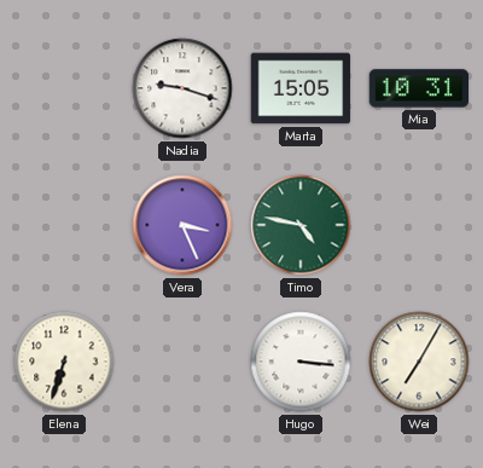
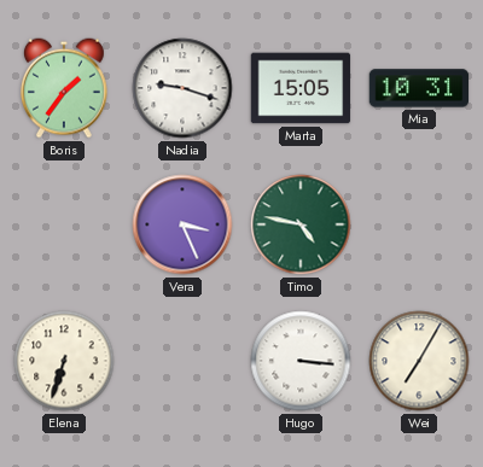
Boris: none -> 1:36
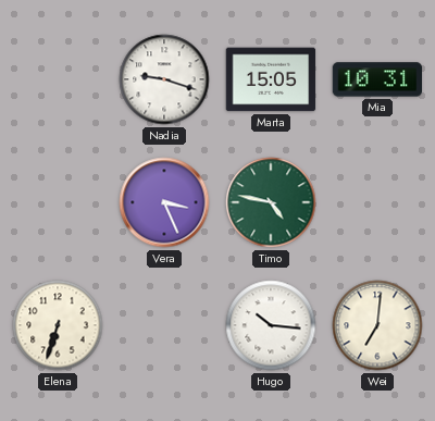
Boris: 1:36 -> none
Hugo: 3:16 -> 10:16
Wei: 7:05 -> 7:01
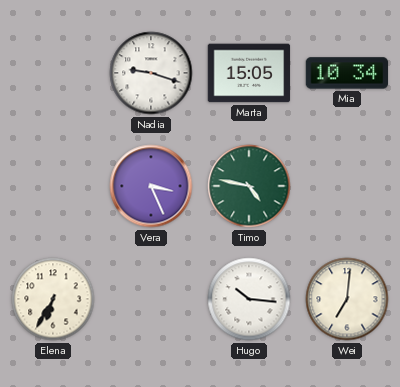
Mia: 10:31 -> 10:34
Elena: 6:33 -> 6:35
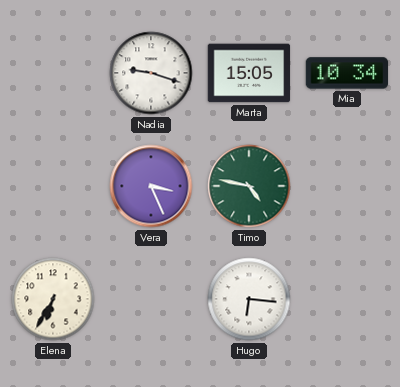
Hugo: 10:16 -> 6:16
Wei: 7:01 -> none
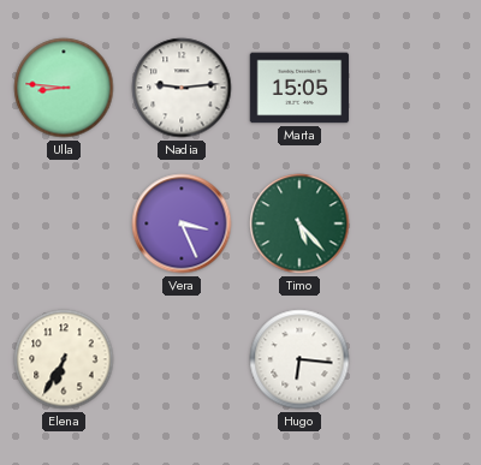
Ulla: none -> 8:46
Nadia: 9:18 -> 9:14
Mia: 10:34 -> none
Timo: 4:47 -> 5:23
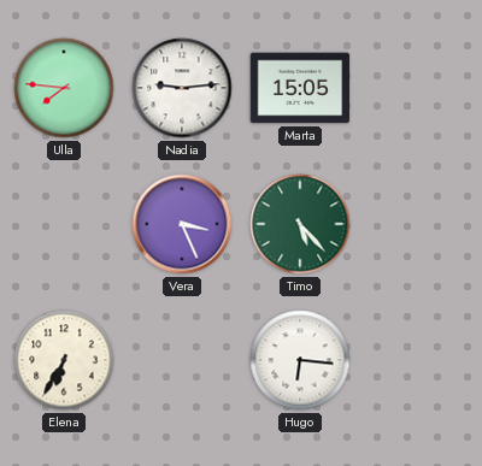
Ulla: 8:46 -> 7:46
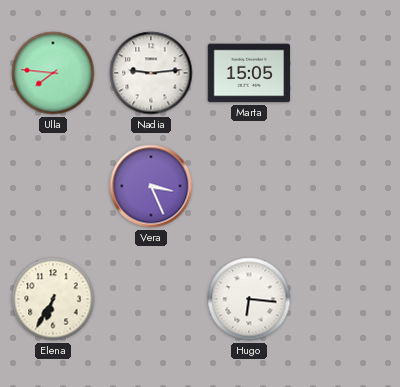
Timo: 5:23 -> none
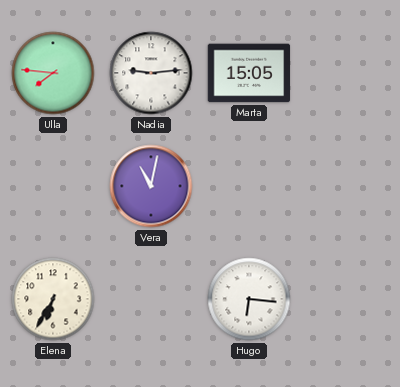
Vera: 3:26 -> 11:02
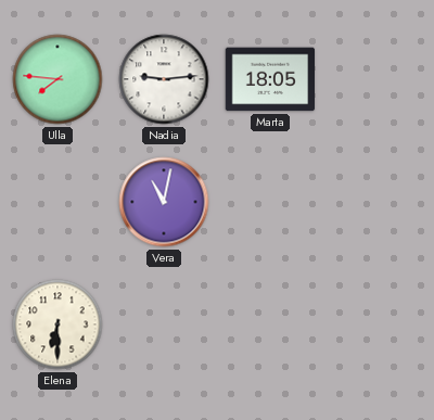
Marta: 15:05 -> 18:05
Elena: 6:35 -> 6:30
Hugo: 6:16 -> none
